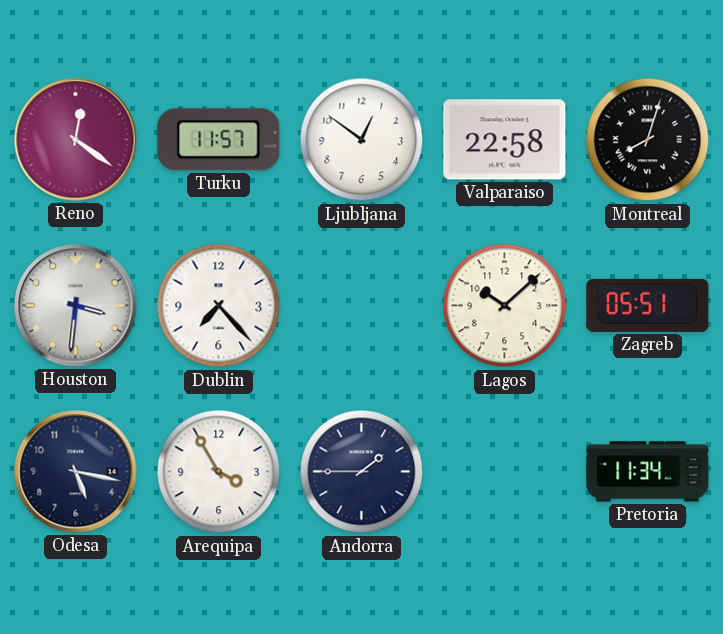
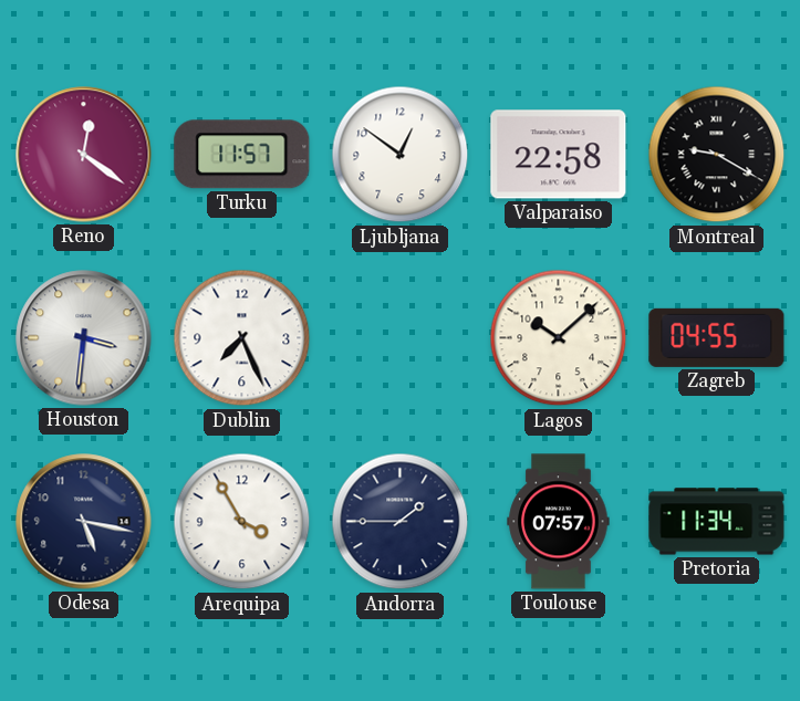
Montreal: 8:03 -> 9:20
Dublin: 7:23 -> 7:26
Zagreb: 05:51 -> 04:55
Toulouse: none -> 07:57
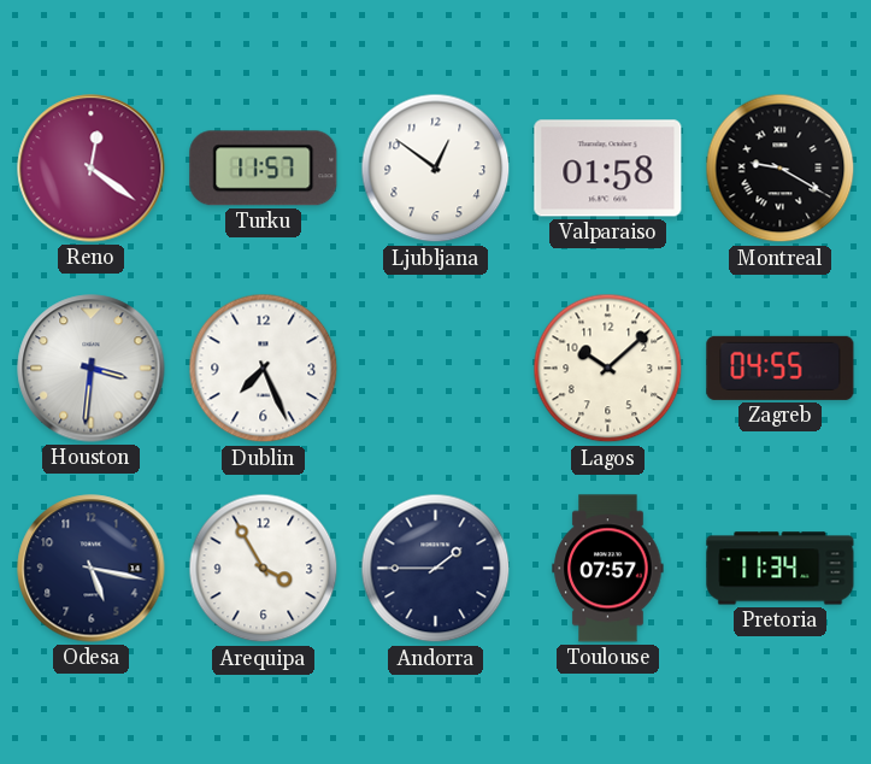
Valparaiso: 22:58 -> 01:58
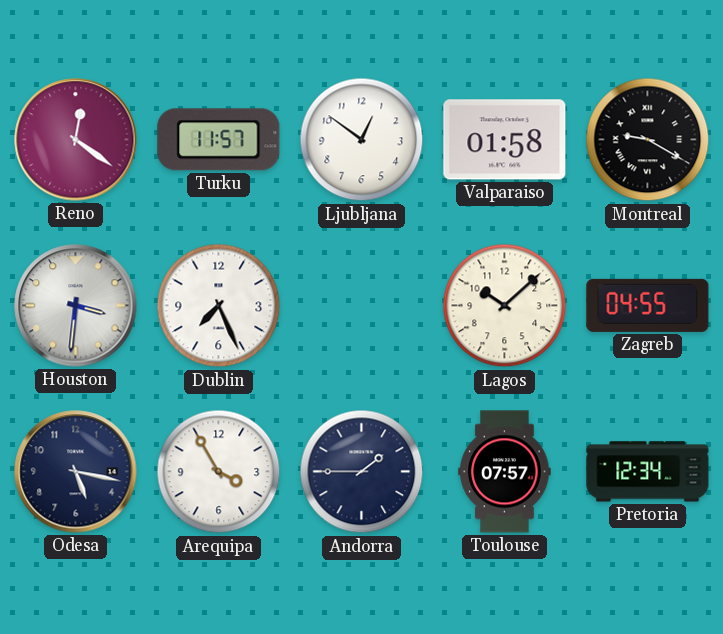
Pretoria: 11:34 -> 12:34
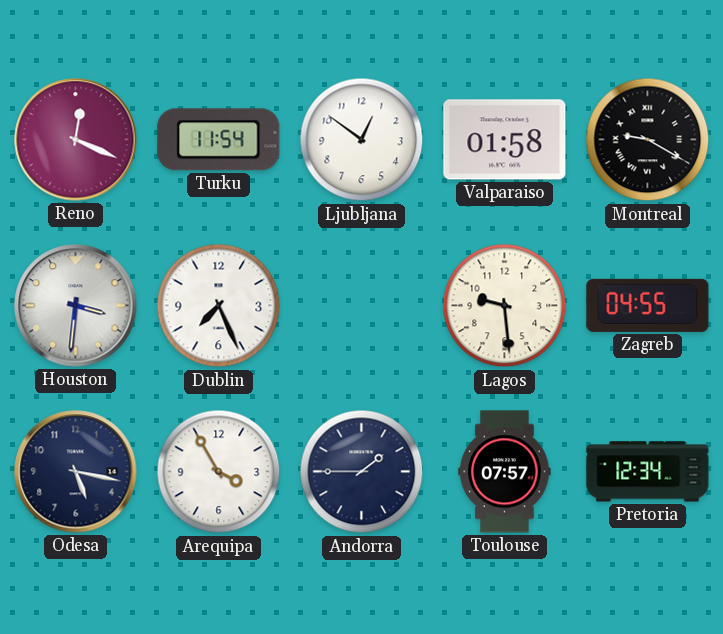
Reno: 12:21 -> 12:19
Turku: 11:57 -> 11:54
Lagos: 10:08 -> 9:29
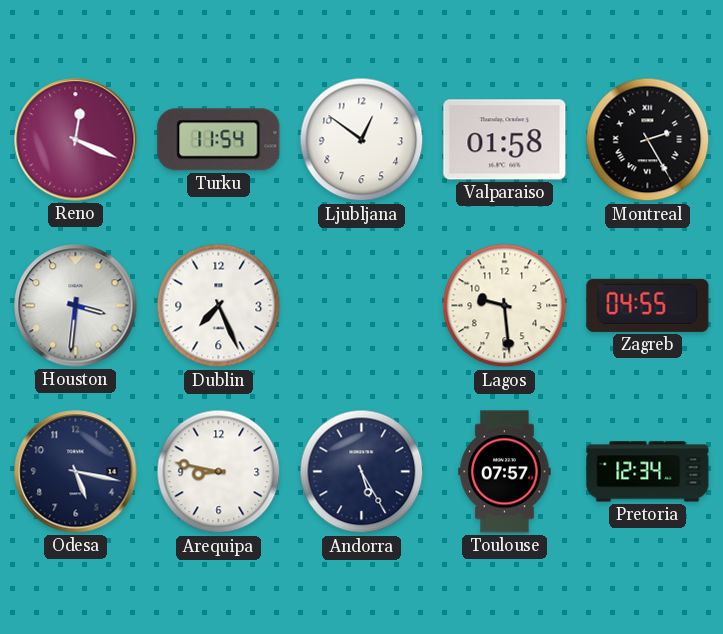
Montreal: 9:20 -> 2:25
Arequipa: 3:55 -> 8:47
Andorra: 1:45 -> 5:25
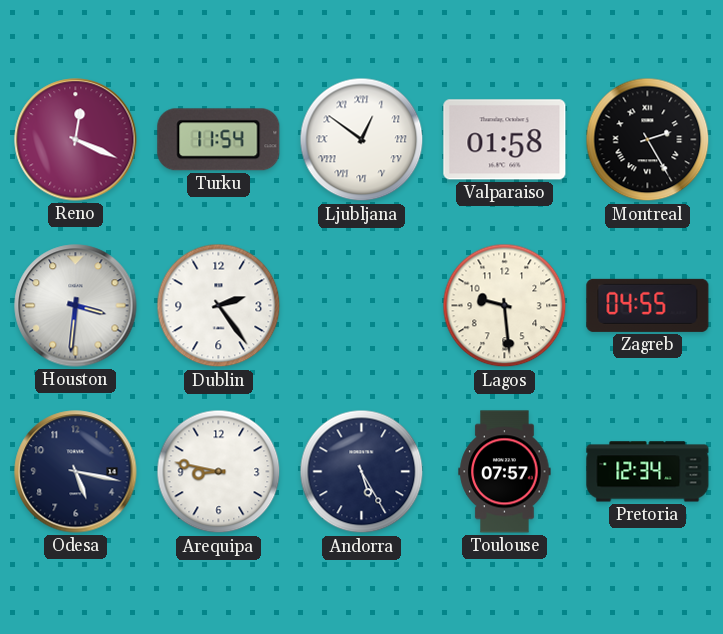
Ljubljana numerals: Arabic -> Roman
Dublin: 7:26 -> 2:24
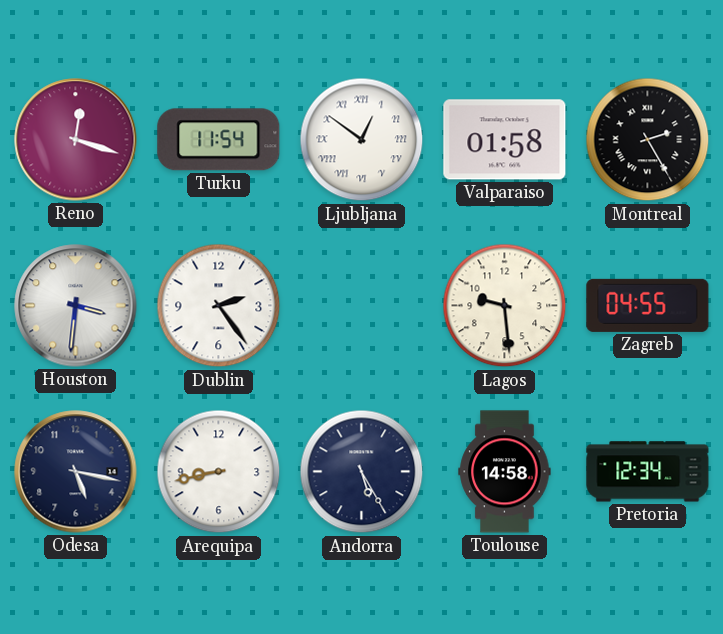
Reno: 12:19 -> 12:18
Arequipa: 8:47 -> 8:43
Toulouse: 07:57 -> 14:58
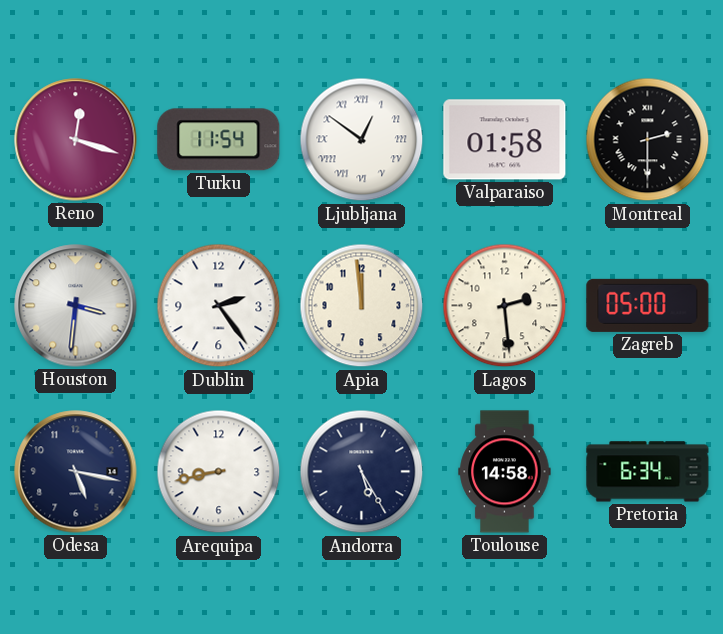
Montreal: 2:25 -> 2:30
Apia: none -> 11:59
Lagos: 9:29 -> 2:29
Zagreb: 04:55 -> 05:00
Pretoria: 12:34 -> 6:34
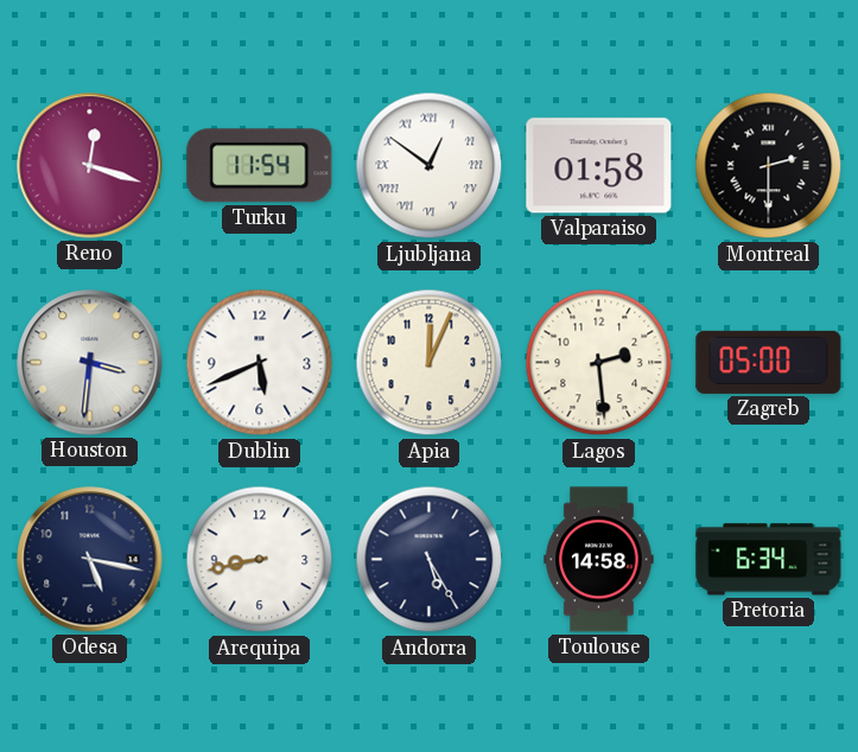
Dublin: 2:24 -> 5:41
Apia: 11:59 -> 12:04
